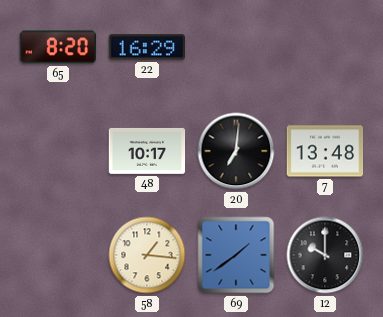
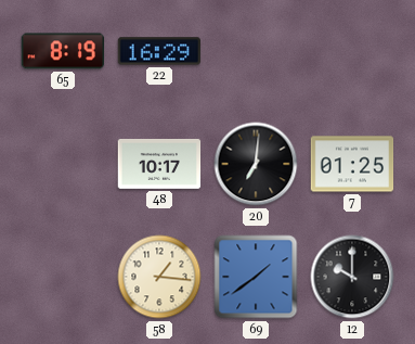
65: 8:20 -> 8:19
7: 13:48 -> 01:25
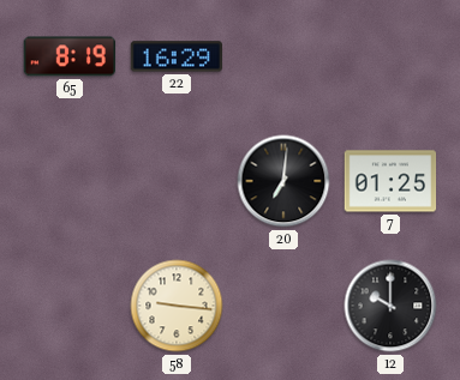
48: 10:17 -> none
58: 1:16 -> 9:16
69: 1:39 -> none
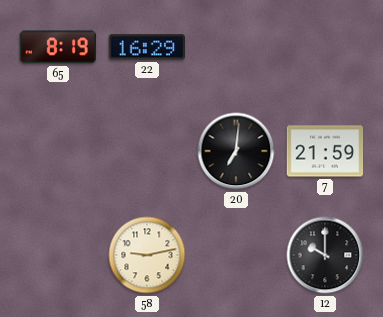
7: 01:25 -> 21:59
58: 9:16 -> 9:13
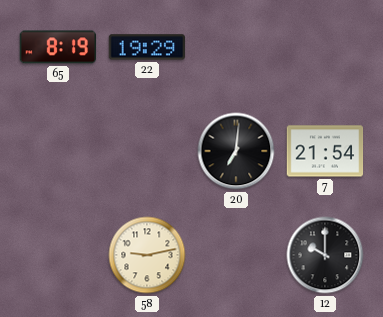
22: 16:29 -> 19:29
7: 21:59 -> 21:54
